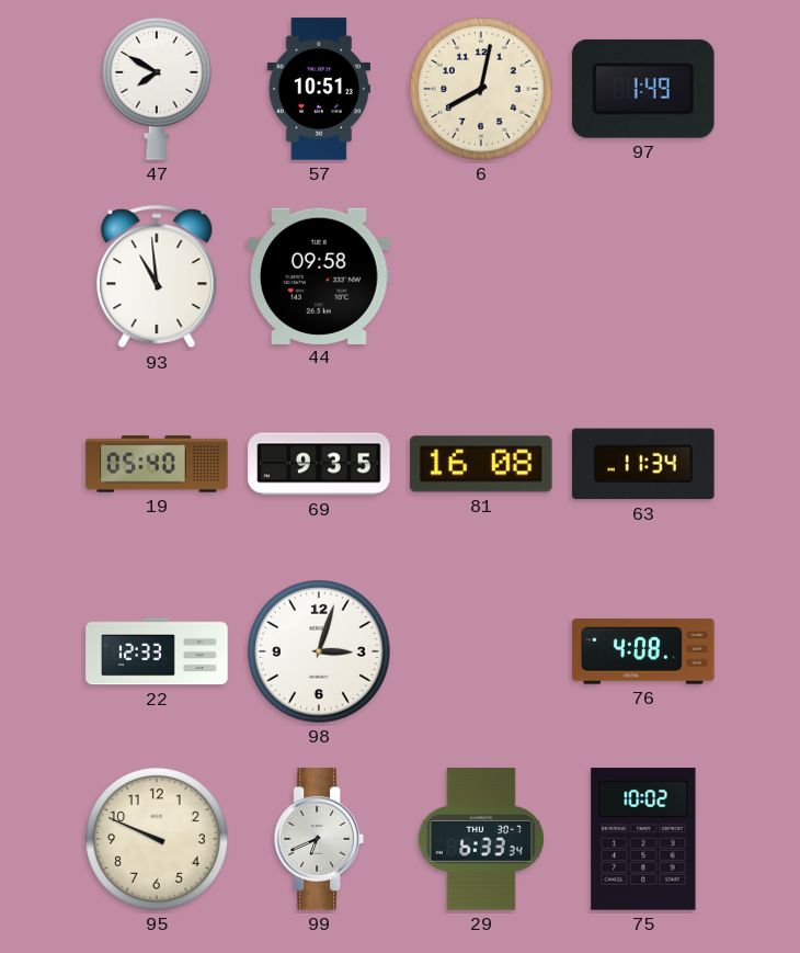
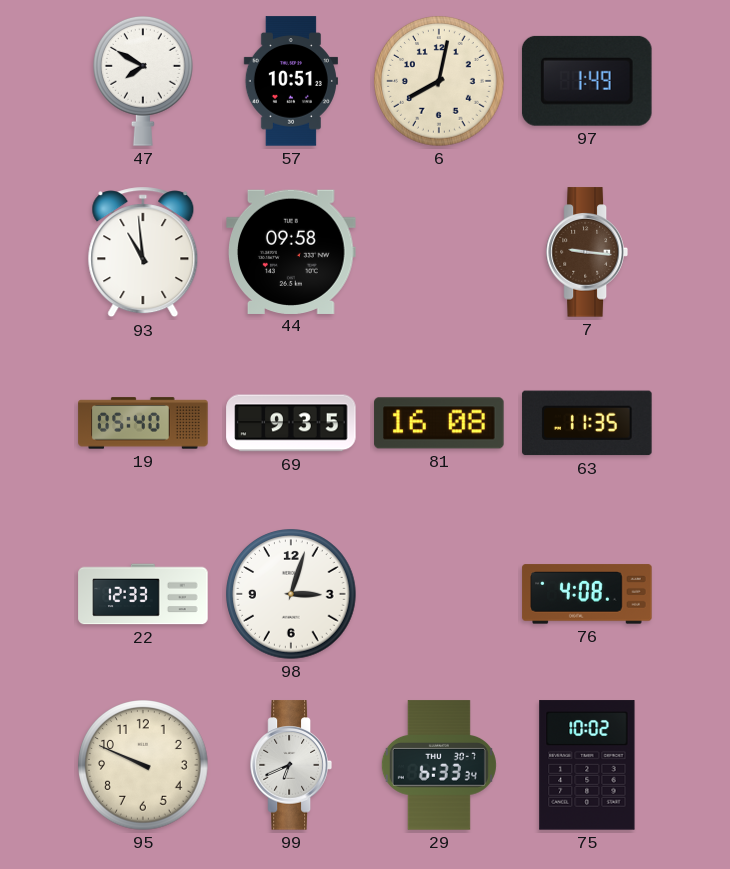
7: none -> 9:16
63: 11:34 -> 11:35
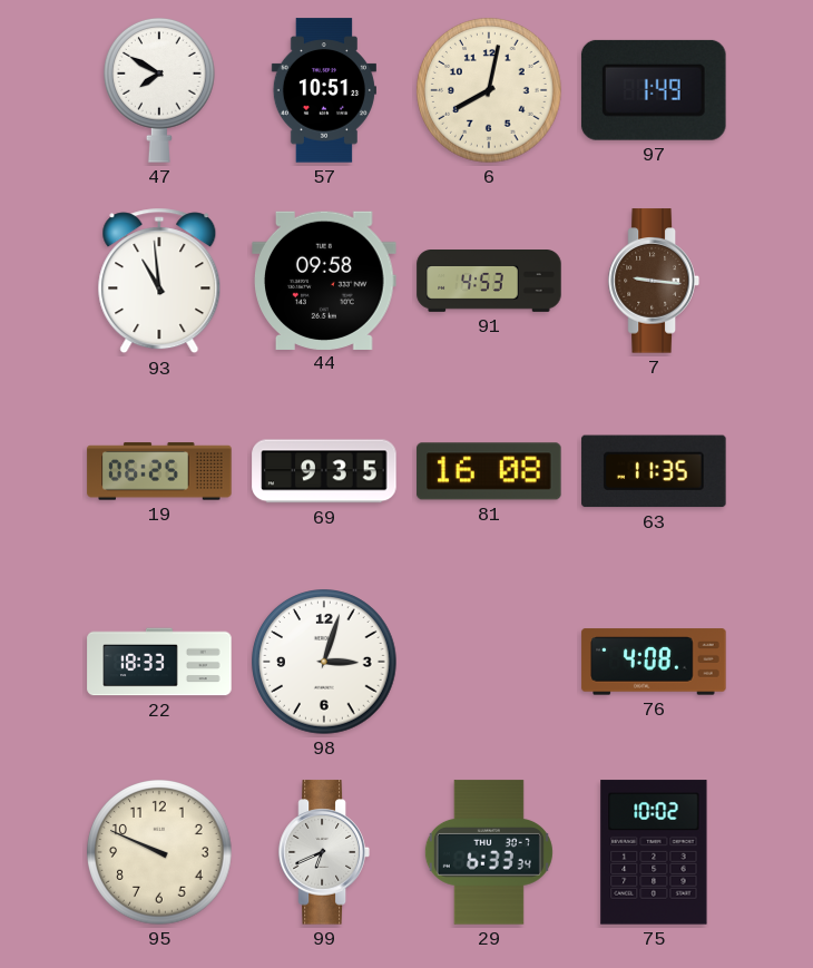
91: none -> 4:53
19: 05:40 -> 06:25
22: 12:33 -> 18:33
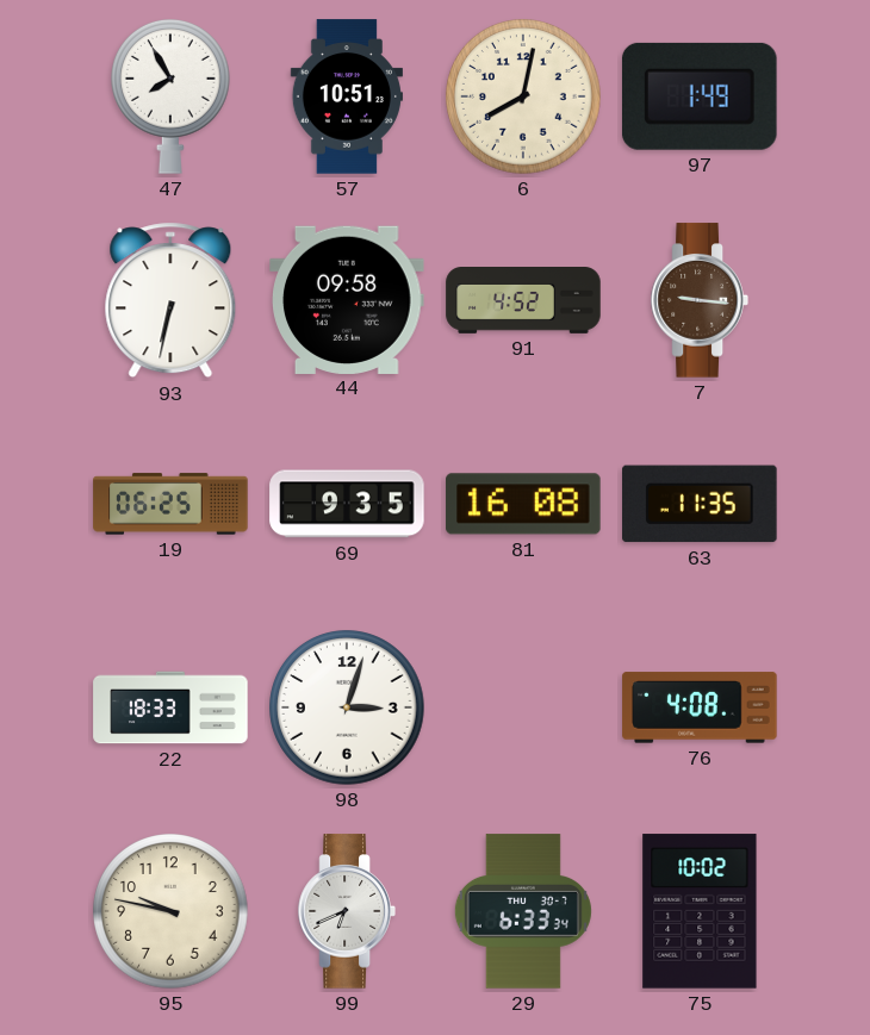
47: 7:50 -> 7:55
93: 10:59 -> 6:32
91: 4:53 -> 4:52
95: 9:49 -> 9:47
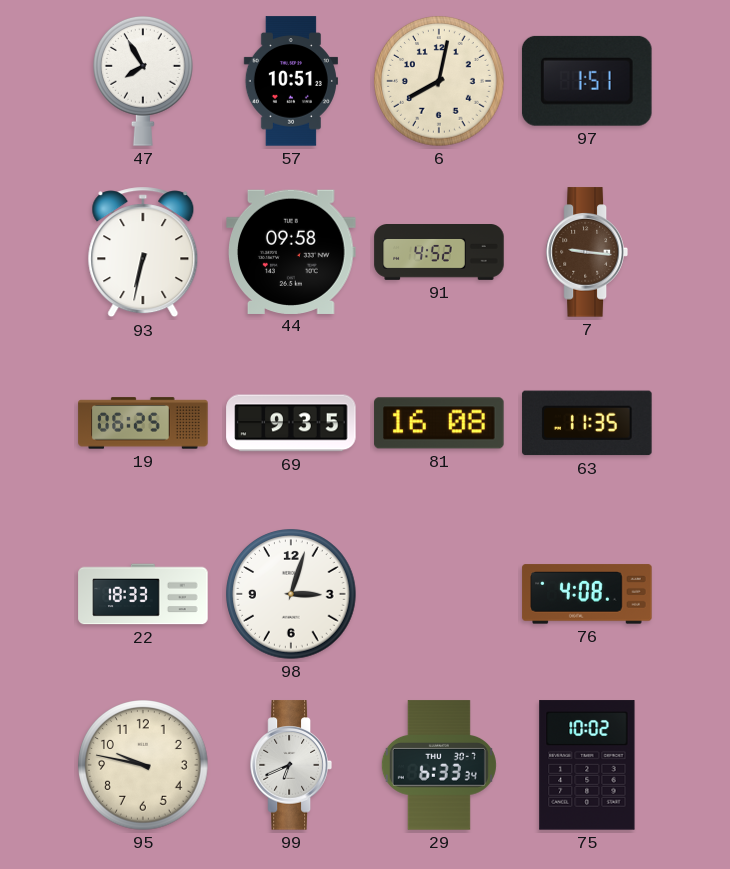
97: 1:49 -> 1:51
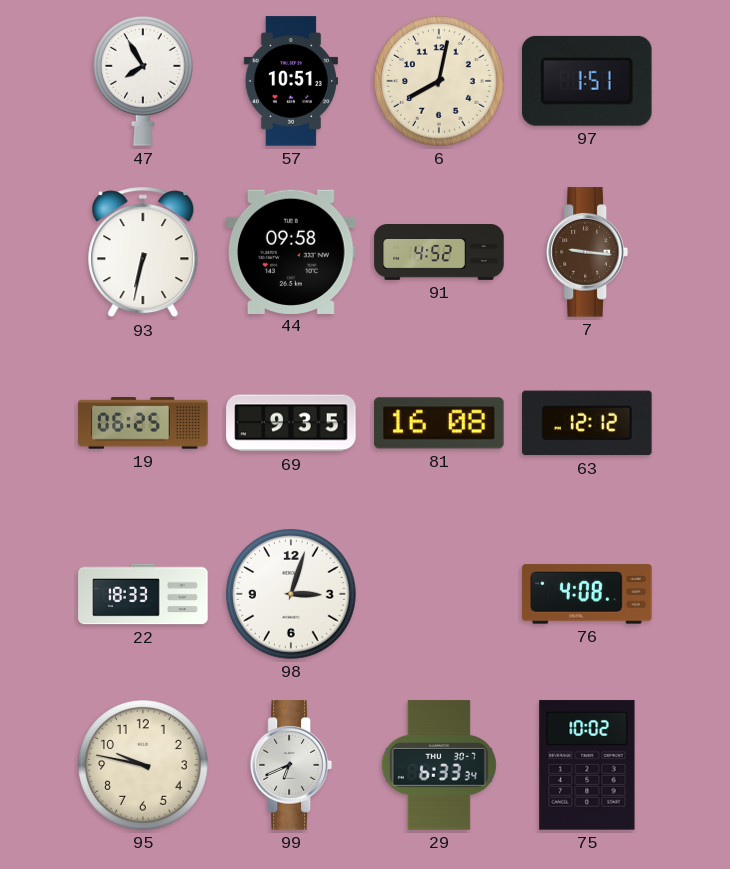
63: 11:35 -> 12:12
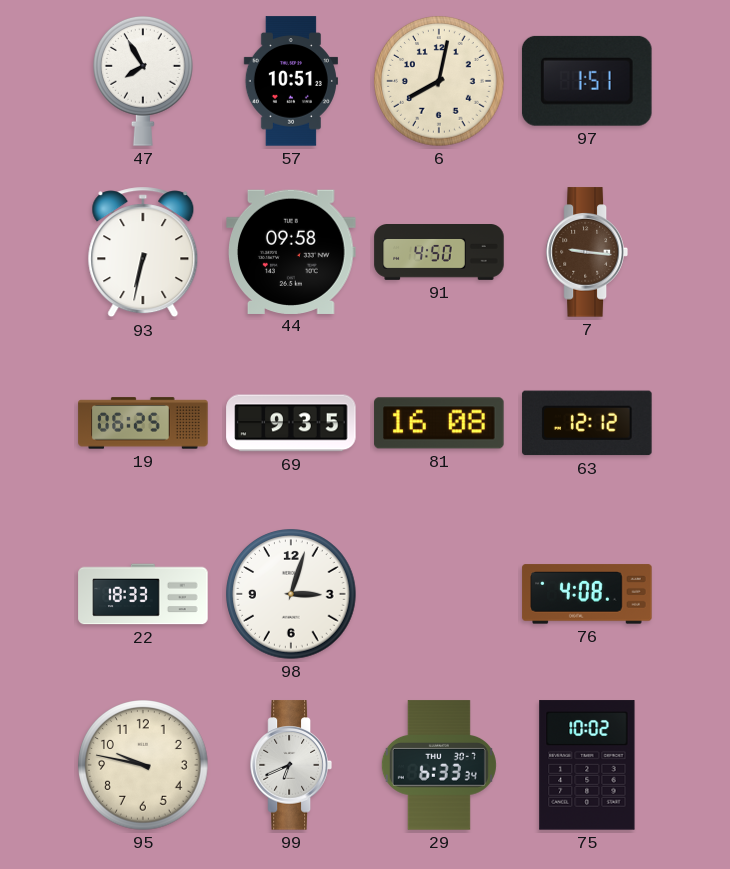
91: 4:52 -> 4:50
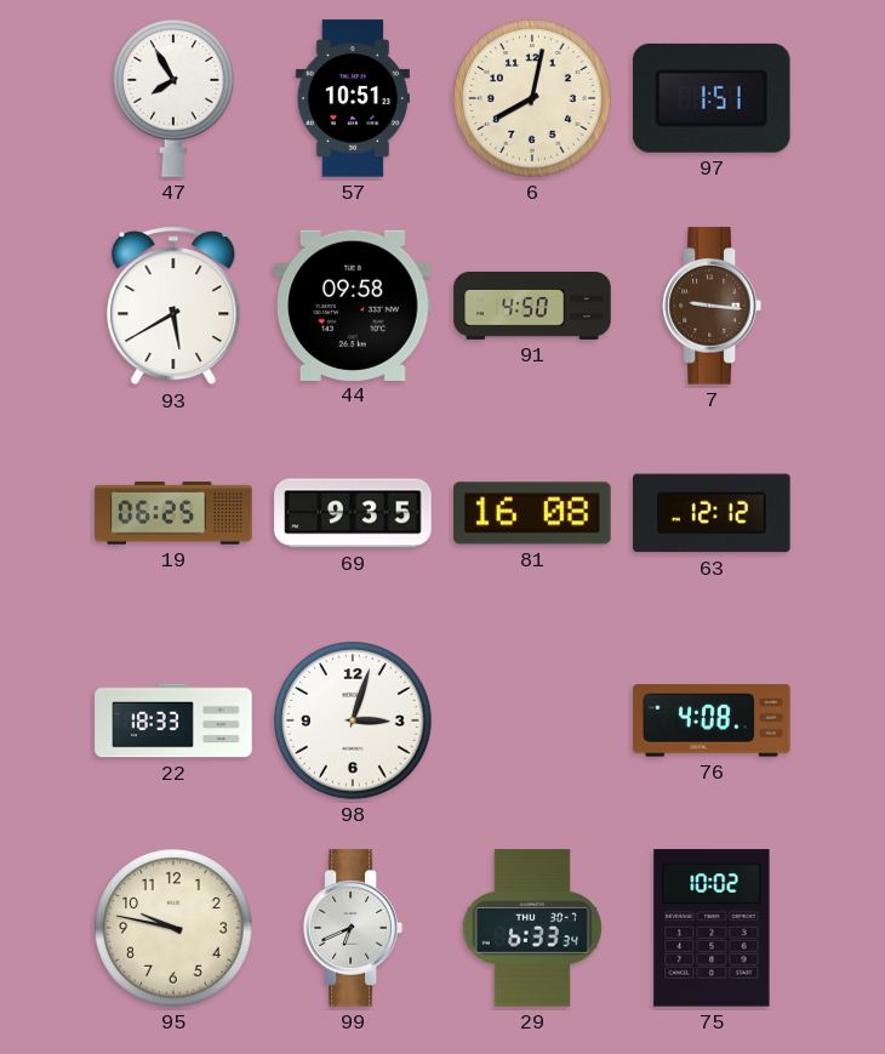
93: 6:32 -> 5:40
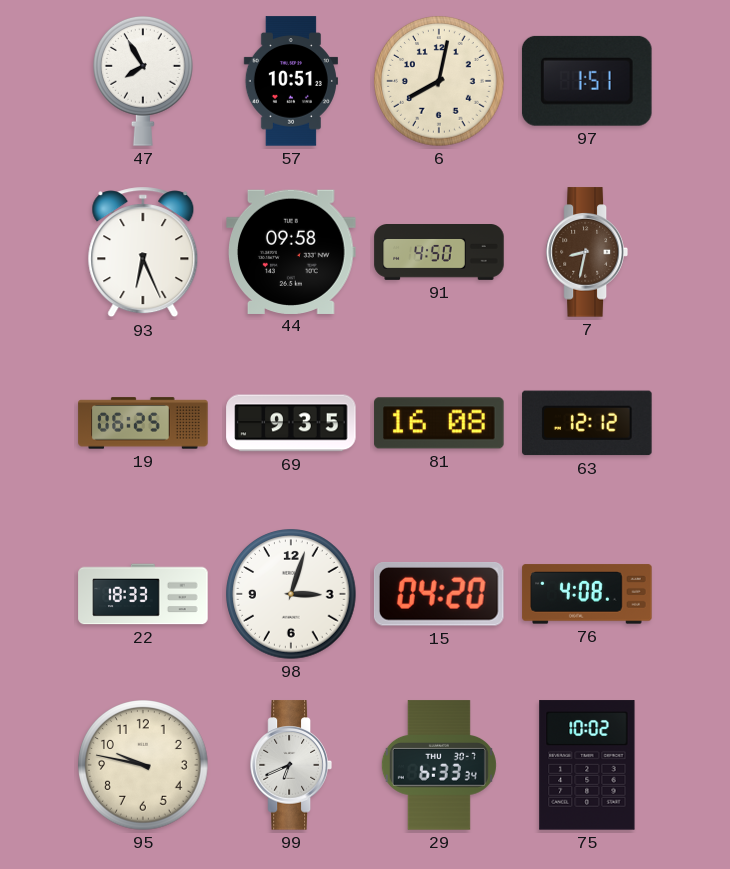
93: 5:40 -> 6:26
7: 9:16 -> 8:32
15: none -> 04:20
